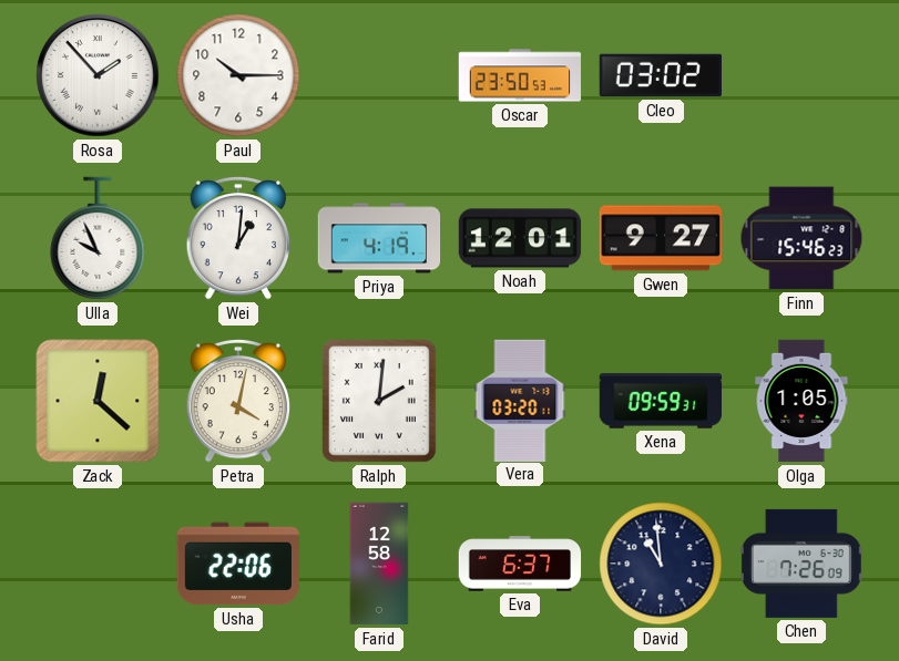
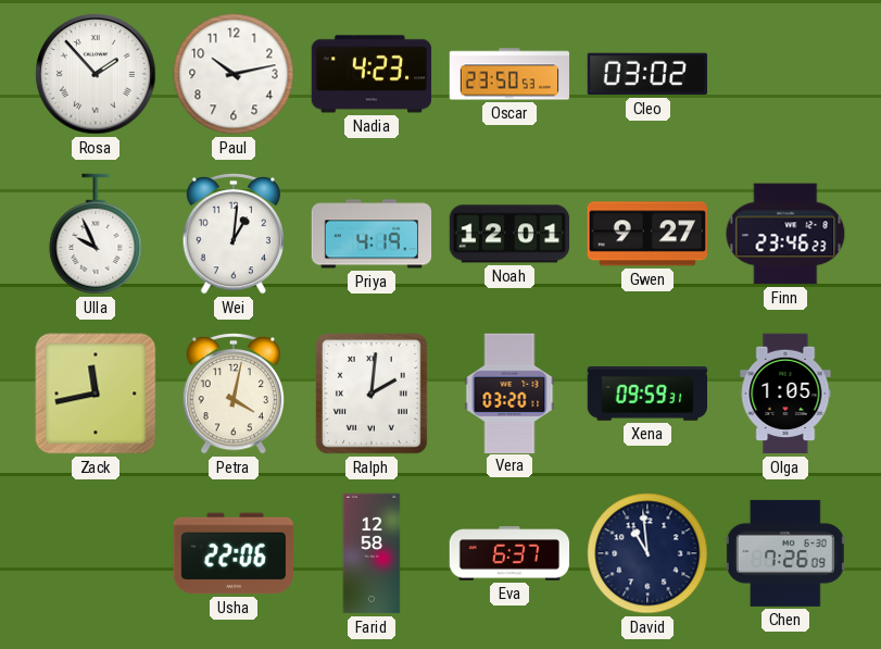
Paul: 10:15 -> 10:13
Nadia: none -> 4:23
Finn: 15:46 -> 23:46
Zack: 12:22 -> 11:43
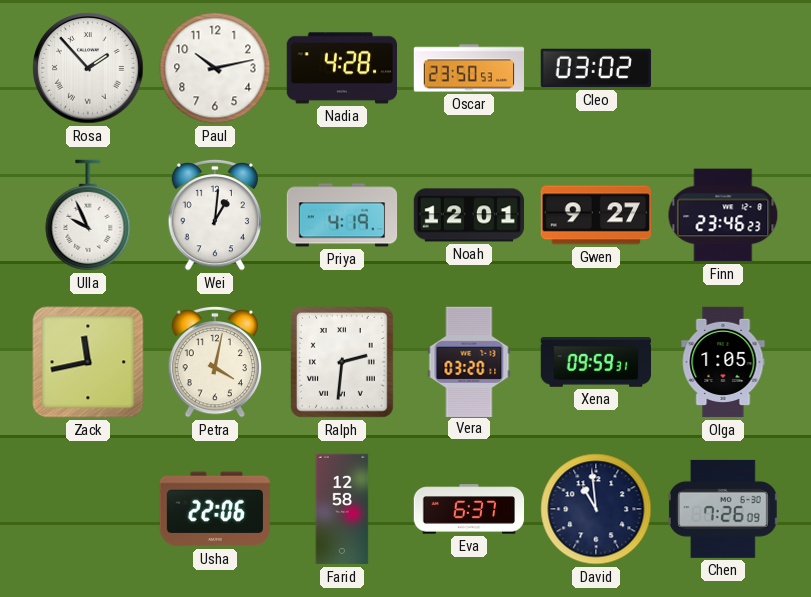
Nadia: 4:23 -> 4:28
Ralph: 2:01 -> 2:31
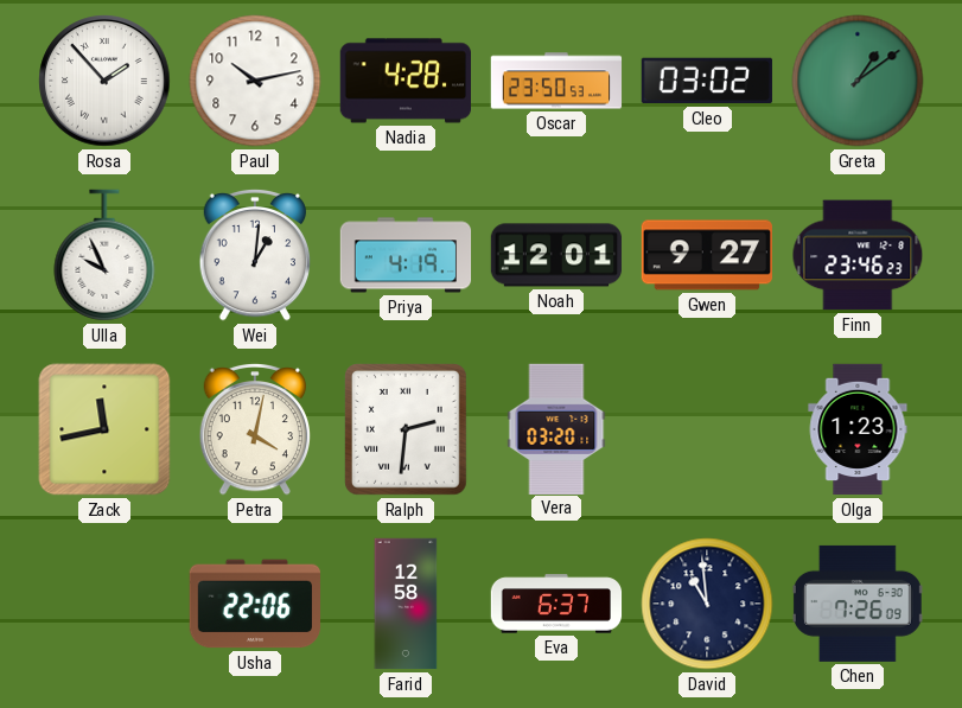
Greta: none -> 1:09
Xena: 09:59 -> none
Olga: 1:05 -> 1:23
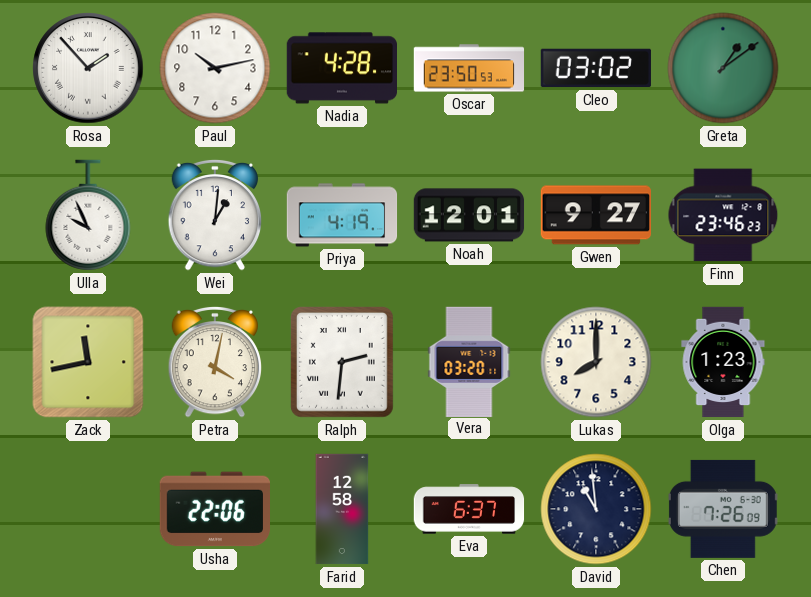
Lukas: none -> 8:00
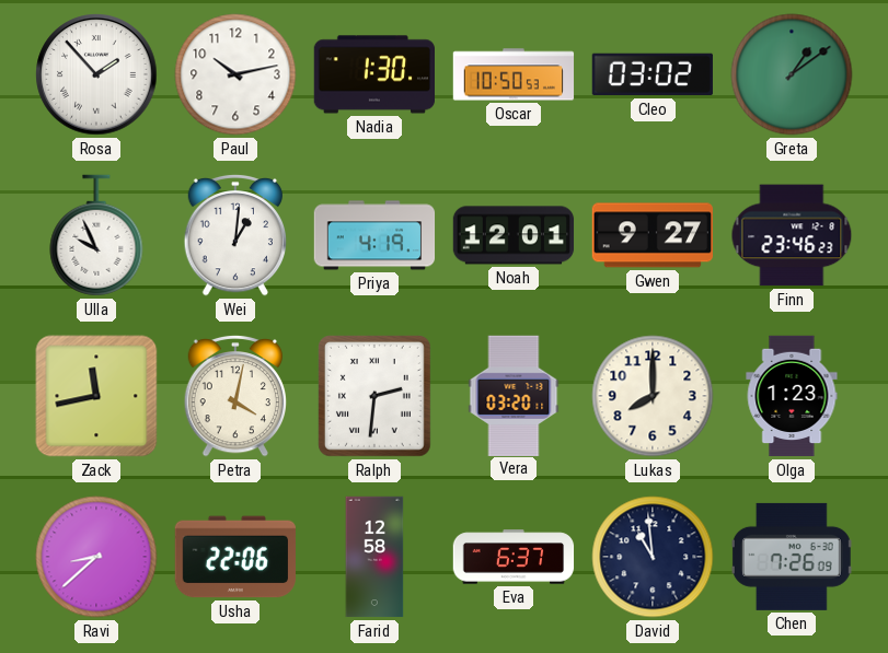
Nadia: 4:28 -> 1:30
Oscar: 23:50 -> 10:50
Ravi: none -> 8:38
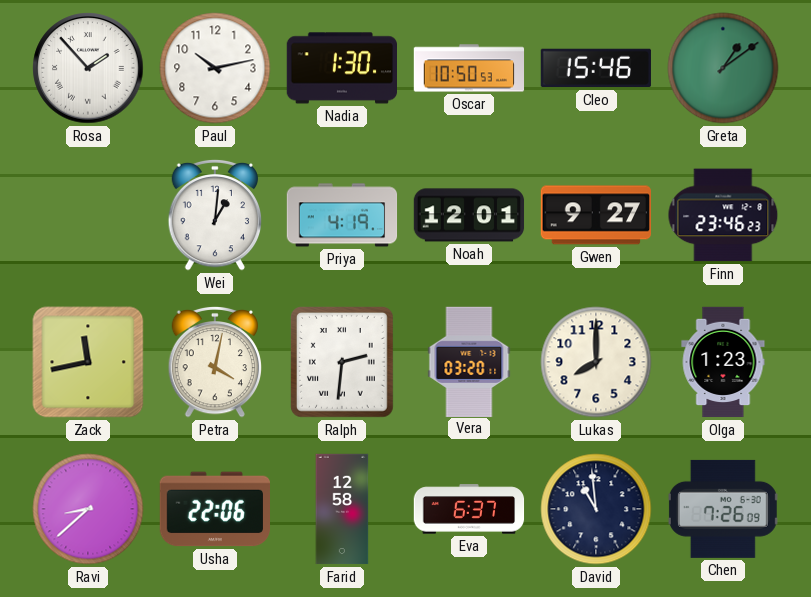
Cleo: 03:02 -> 15:46
Ulla: 9:56 -> none
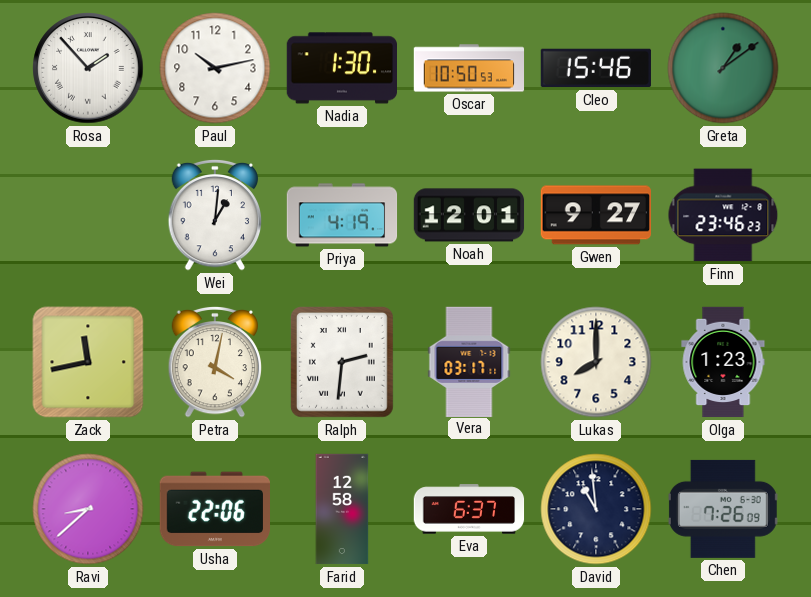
Vera: 03:20 -> 03:17
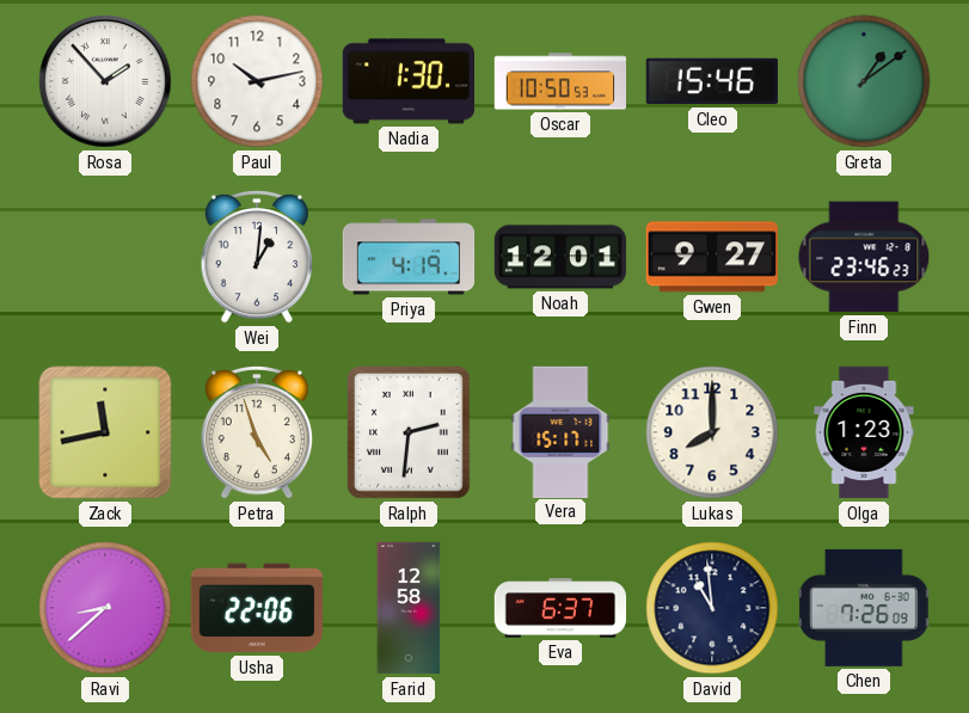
Petra: 4:02 -> 4:57
Vera: 03:17 -> 15:17
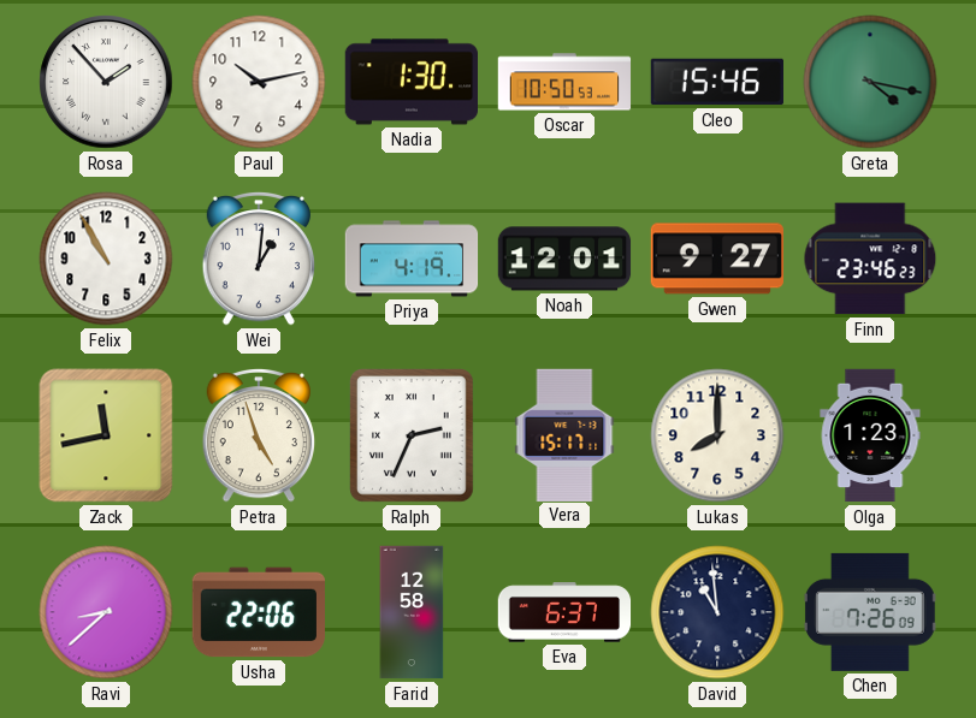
Greta: 1:09 -> 4:17
Felix: none -> 10:55
Ralph: 2:31 -> 2:34
